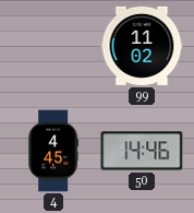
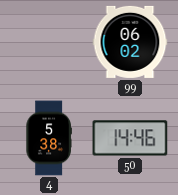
99: 11:02 -> 06:02
4: 4:45 -> 5:38
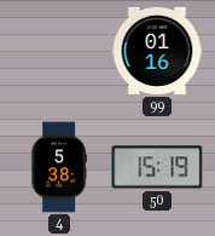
99: 06:02 -> 01:16
50: 14:46 -> 15:19
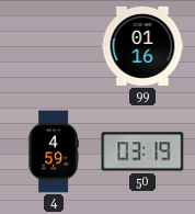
4: 5:38 -> 4:59
50: 15:19 -> 03:19
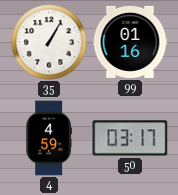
35: none -> 1:05
50: 03:19 -> 03:17
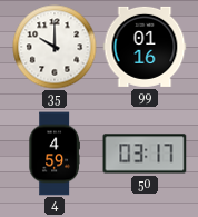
35: 1:05 -> 10:00
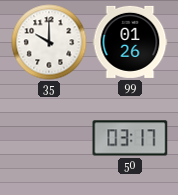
99: 01:16 -> 01:26
4: 4:59 -> none
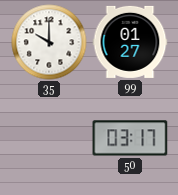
99: 01:26 -> 01:27
